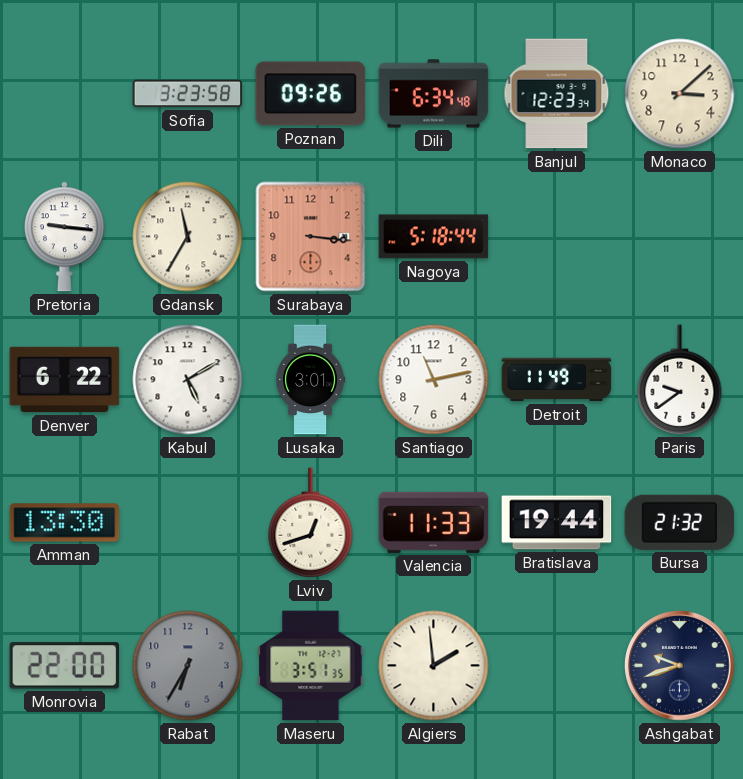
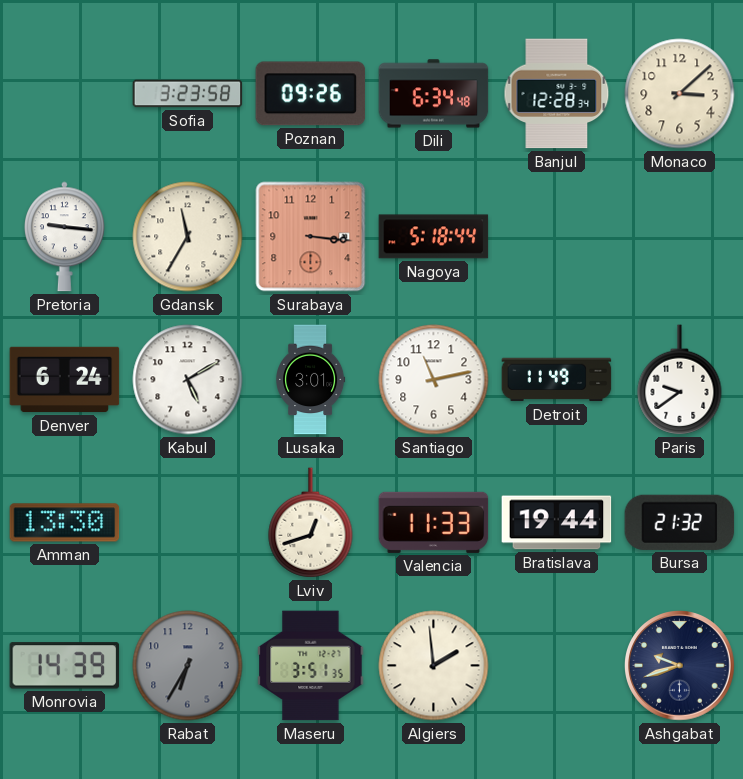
Banjul: 12:23 -> 12:28
Denver: 6:22 -> 6:24
Monrovia: 22:00 -> 14:39
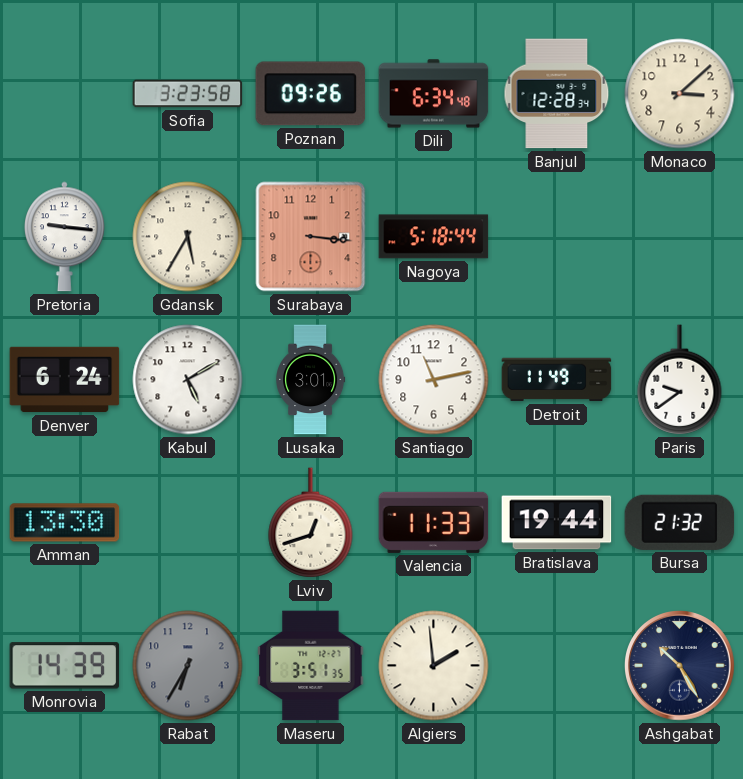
Gdansk: 11:35 -> 5:35
Ashgabat: 9:42 -> 10:25
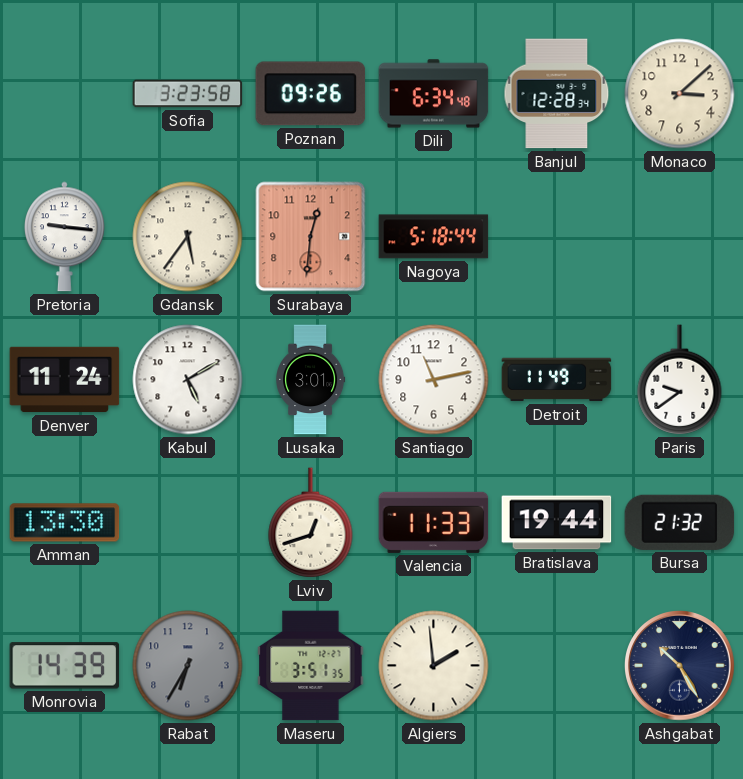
Gdansk: 5:35 -> 5:36
Surabaya: 3:16 -> 12:31
Denver: 6:24 -> 11:24
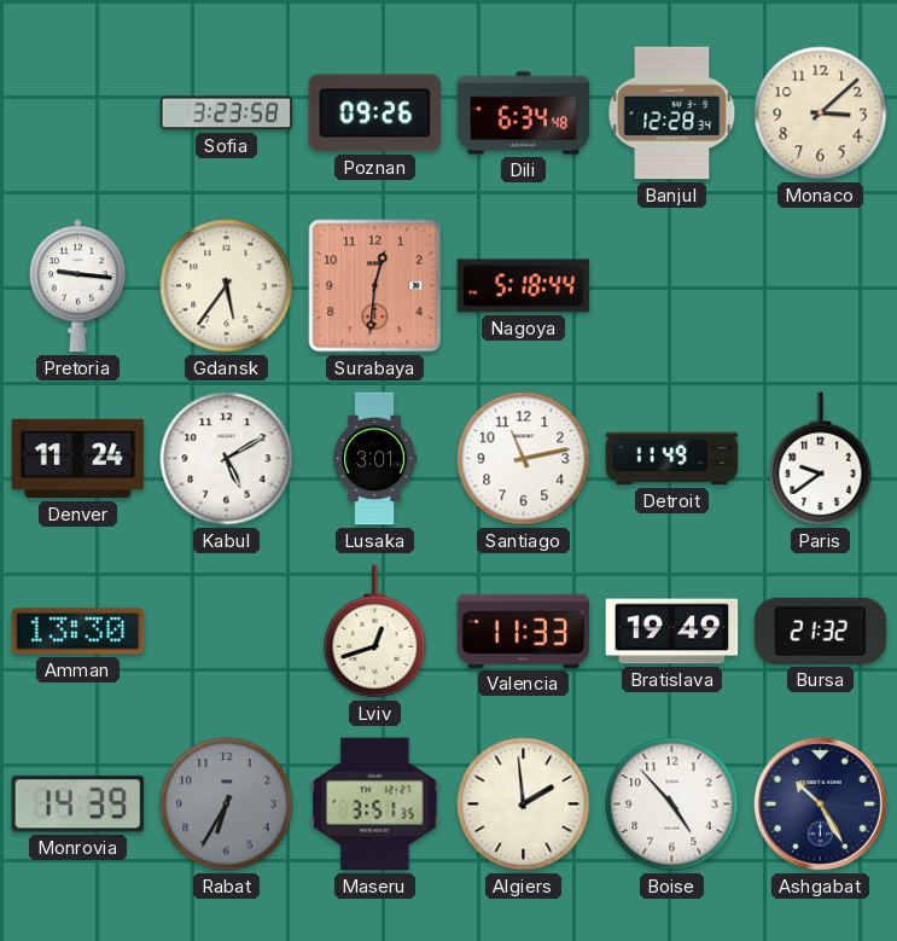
Bratislava: 19:44 -> 19:49
Boise: none -> 4:53
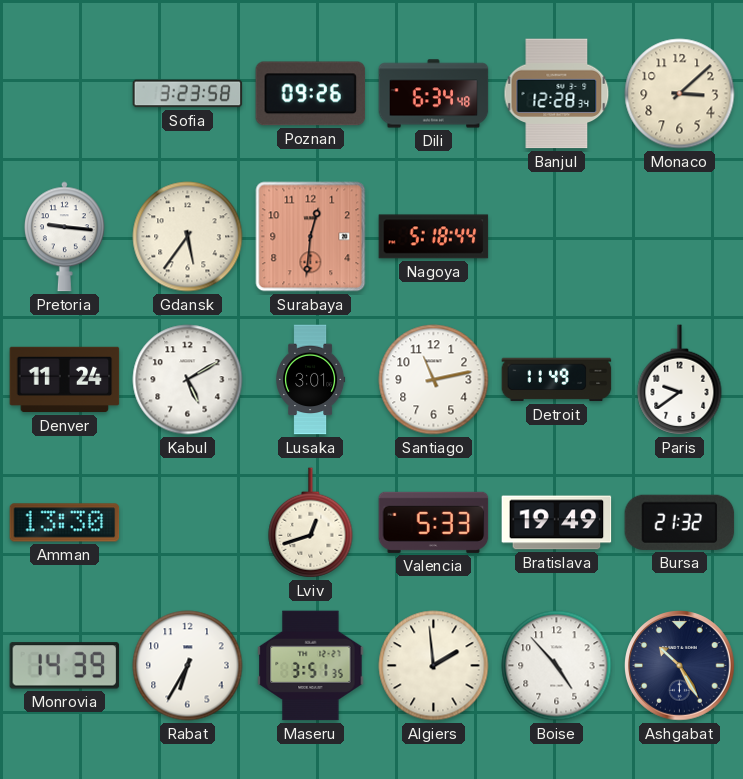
Valencia: 11:33 -> 5:33
Rabat dial: grey -> white
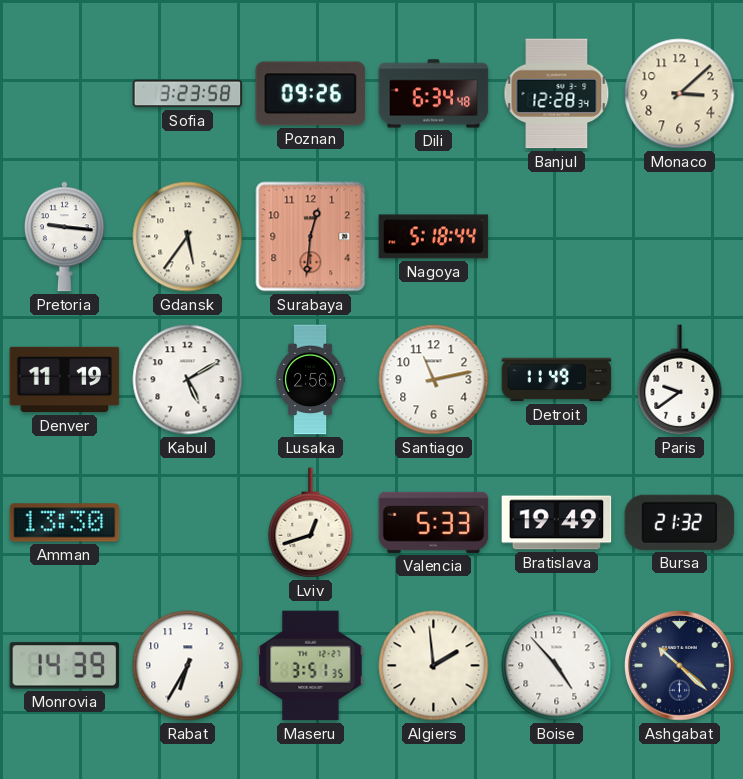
Denver: 11:24 -> 11:19
Lusaka: 3:01 -> 2:56
Ashgabat: 10:25 -> 10:22
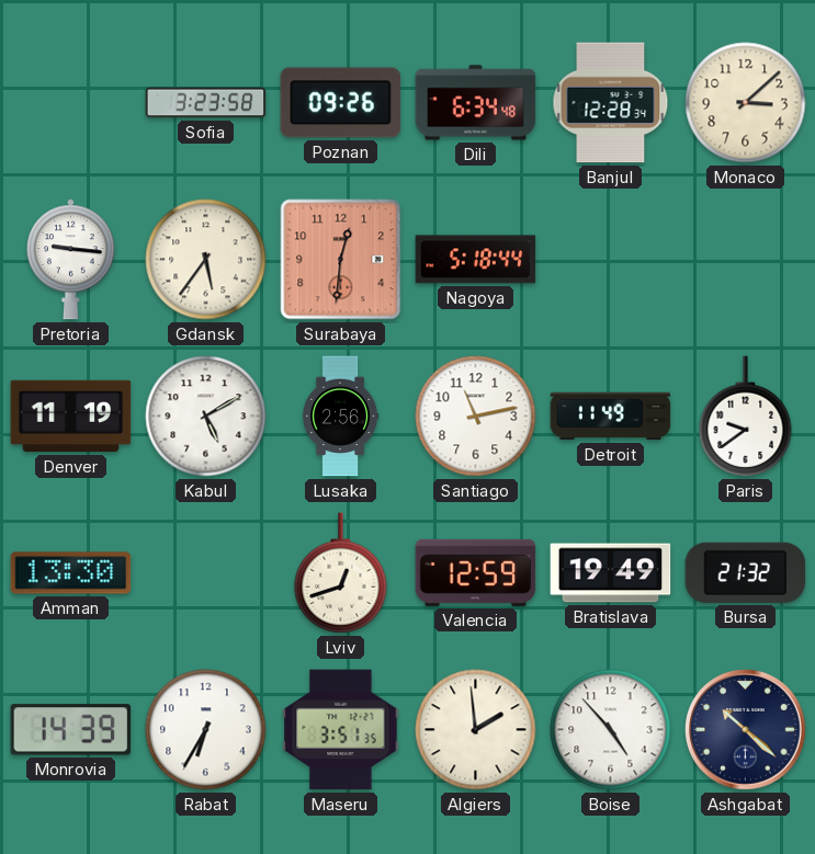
Valencia: 5:33 -> 12:59
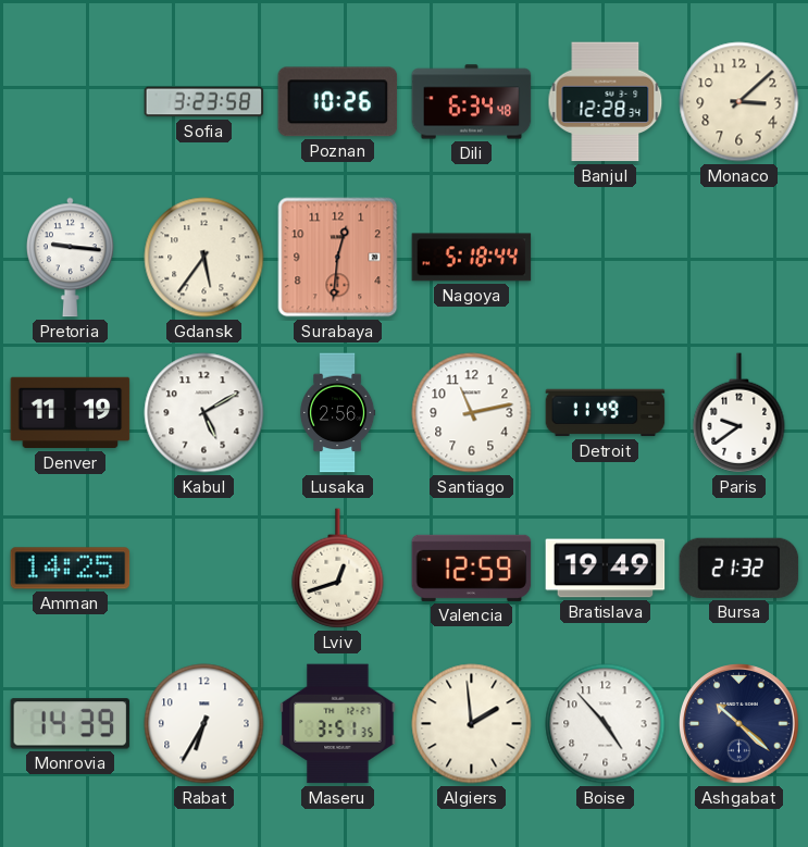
Poznan: 09:26 -> 10:26
Amman: 13:30 -> 14:25
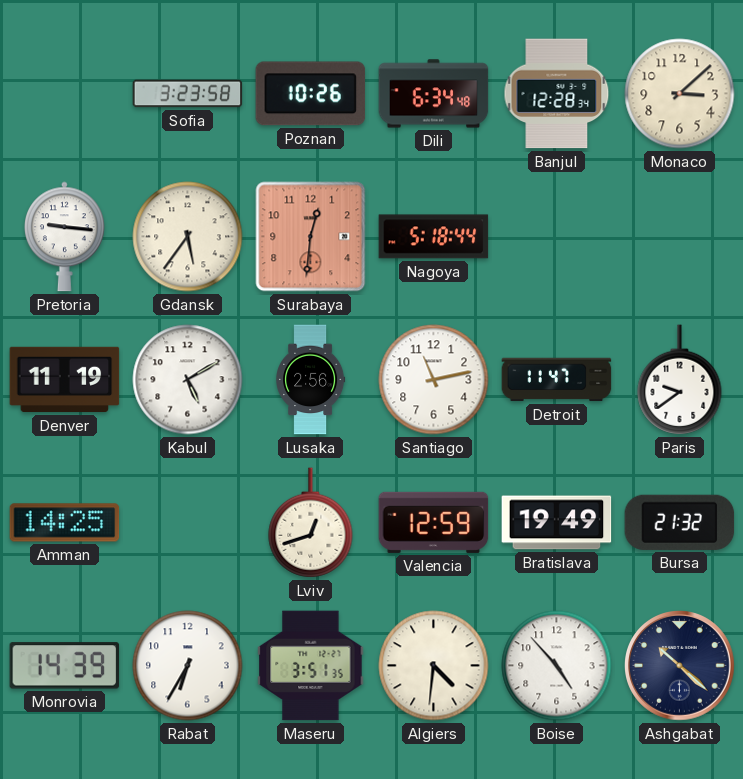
Detroit: 11:49 -> 11:47
Algiers: 1:59 -> 4:31
